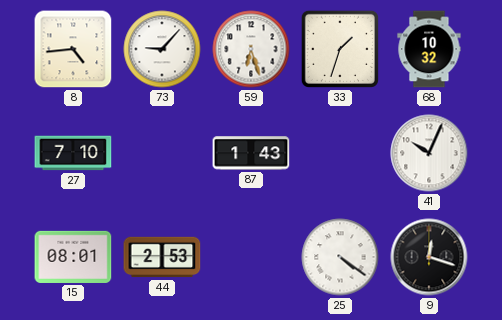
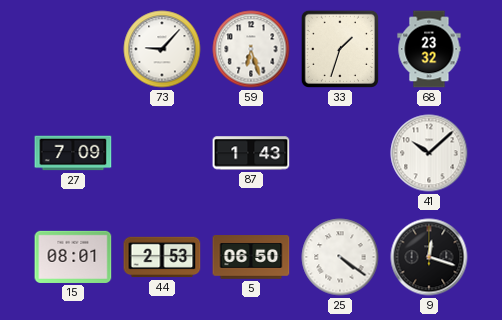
8: 4:44 -> none
68: 10:32 -> 23:32
27: 7:10 -> 7:09
41: 10:04 -> 10:08
5: none -> 06:50
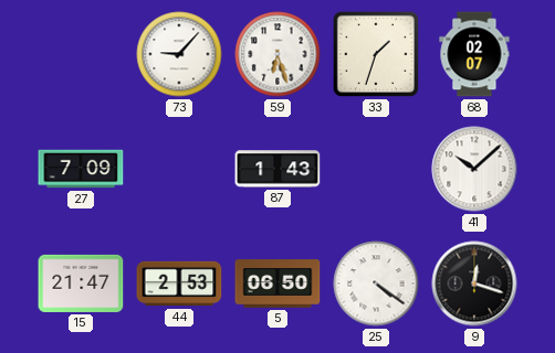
68: 23:32 -> 02:07
15: 08:01 -> 21:47
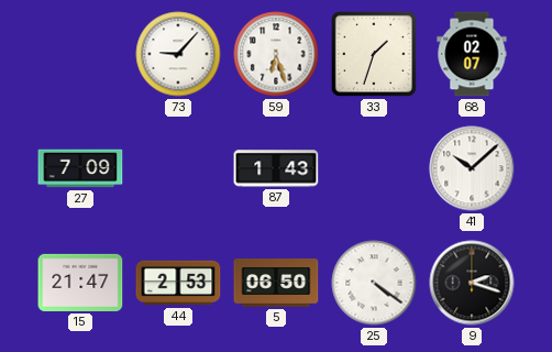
9: 12:18 -> 2:18
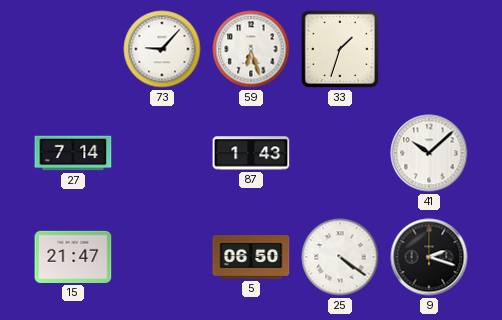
68: 02:07 -> none
27: 7:09 -> 7:14
44: 2:53 -> none
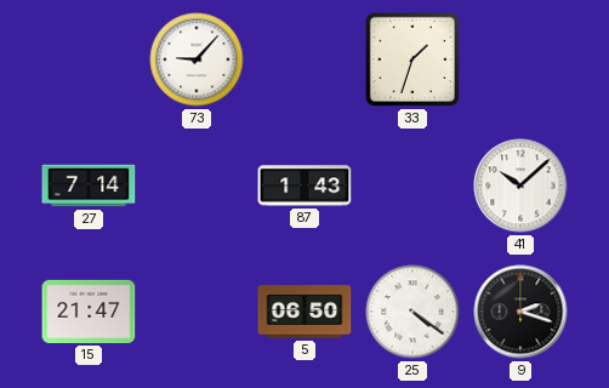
59: 6:27 -> none
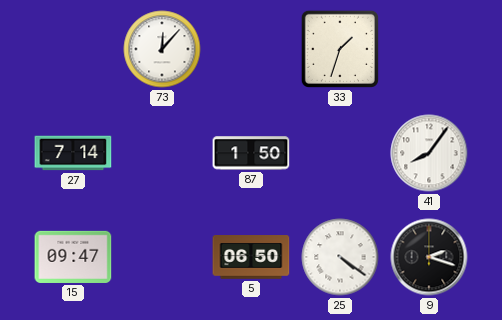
73: 9:07 -> 12:07
87: 1:43 -> 1:50
41: 10:08 -> 8:06
15: 21:47 -> 09:47
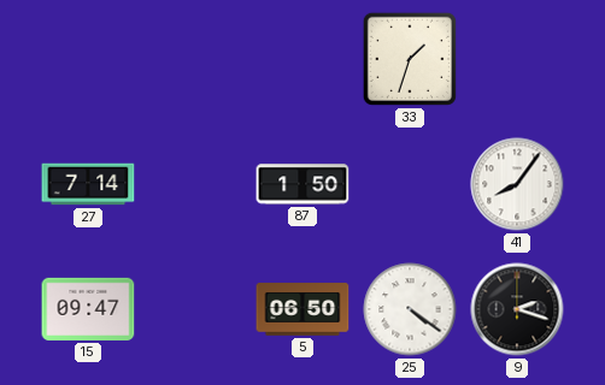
73: 12:07 -> none
